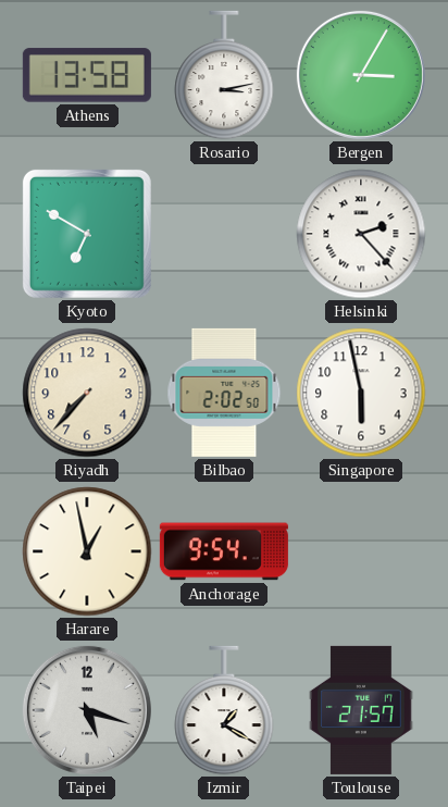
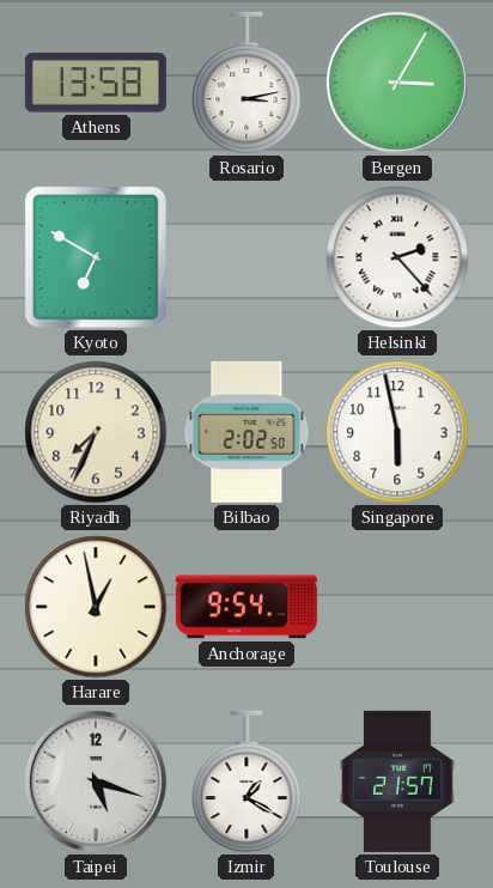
Riyadh: 7:37 -> 7:34
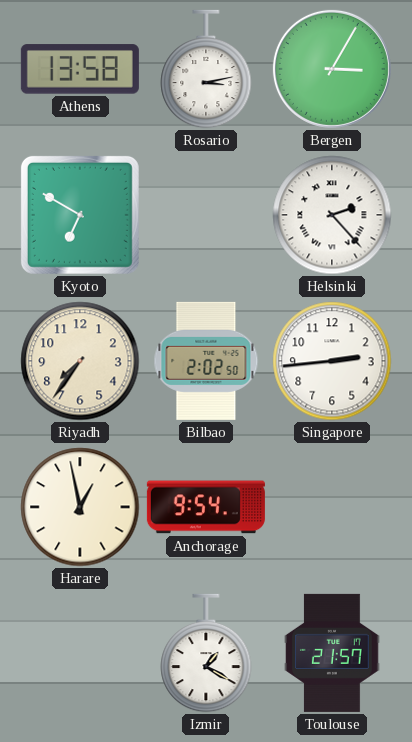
Riyadh: 7:34 -> 7:36
Singapore: 5:58 -> 2:44
Taipei: 5:18 -> none
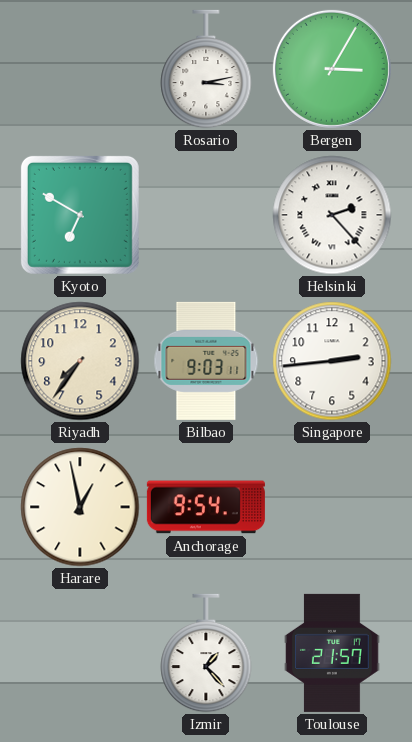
Athens: 13:58 -> none
Bilbao: 2:02 -> 9:03
Izmir: 1:20 -> 1:23
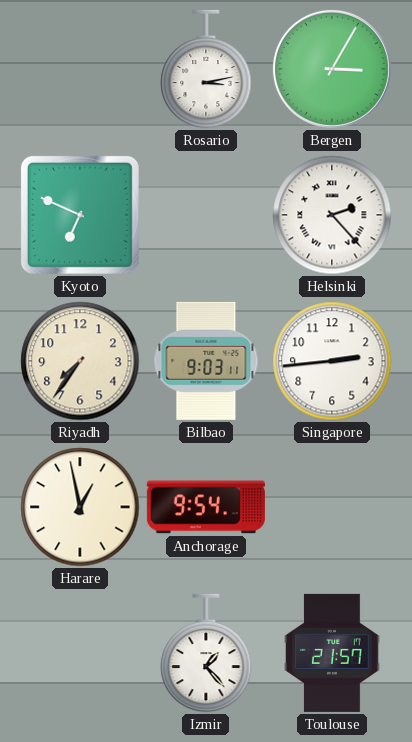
Kyoto: 6:50 -> 6:49
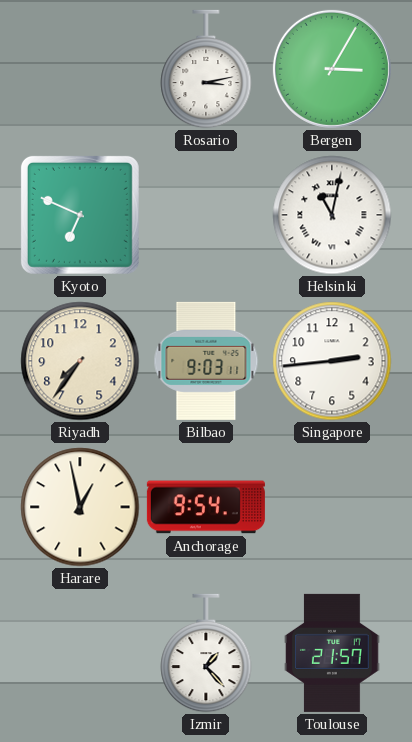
Helsinki: 2:23 -> 11:02
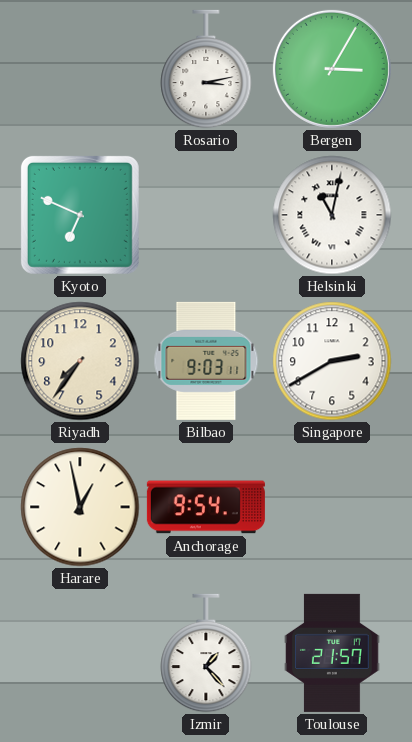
Singapore: 2:44 -> 2:40
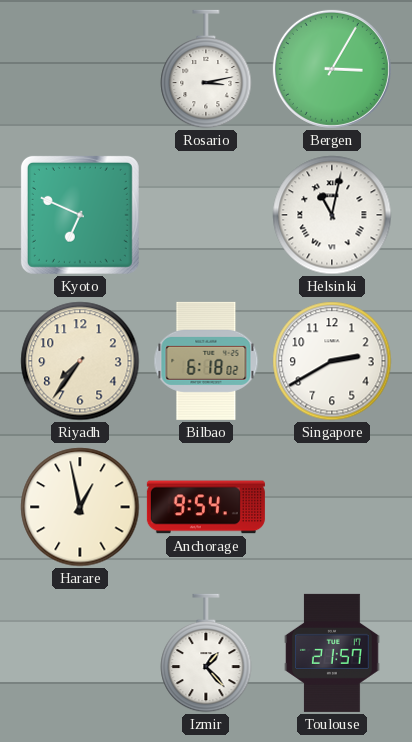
Bilbao: 9:03 -> 6:18
